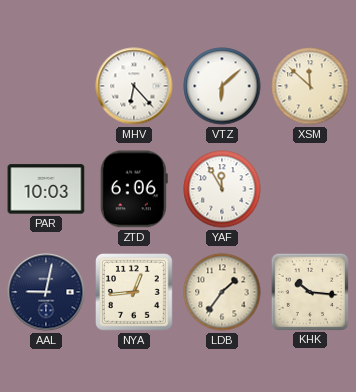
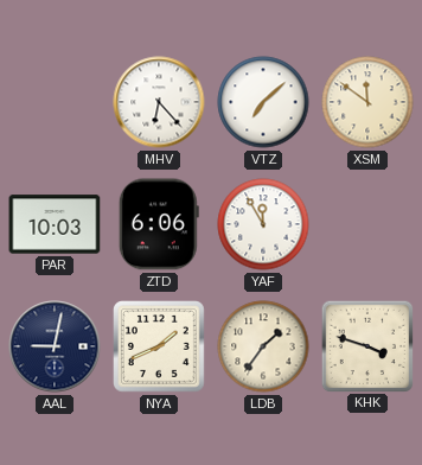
VTZ: 6:08 -> 7:08
XSM: 11:52 -> 11:51
NYA: 12:44 -> 1:41
KHK: 10:16 -> 3:48
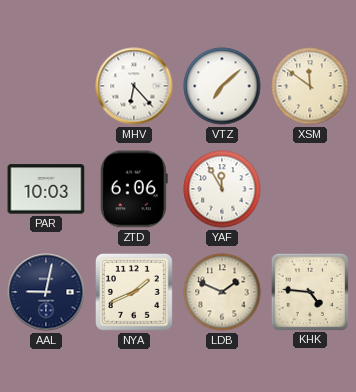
LDB: 1:36 -> 1:49
KHK: 3:48 -> 4:46
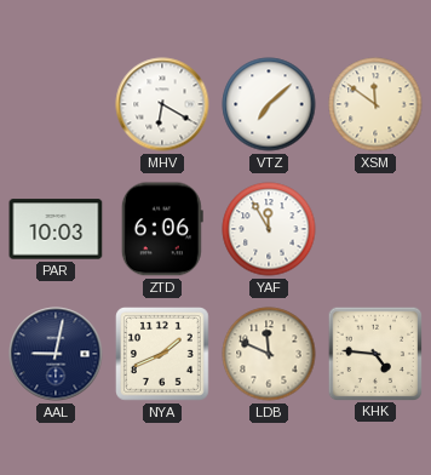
MHV: 6:23 -> 6:20
LDB: 1:49 -> 11:49
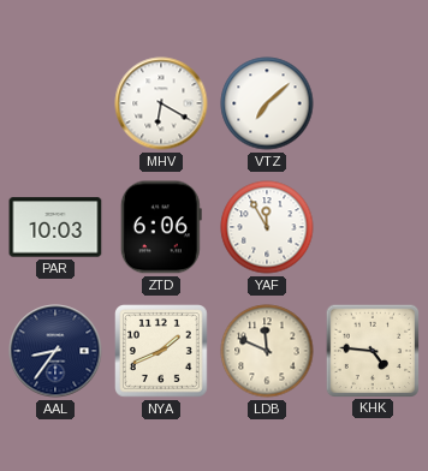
XSM: 11:51 -> none
AAL: 9:02 -> 8:36
